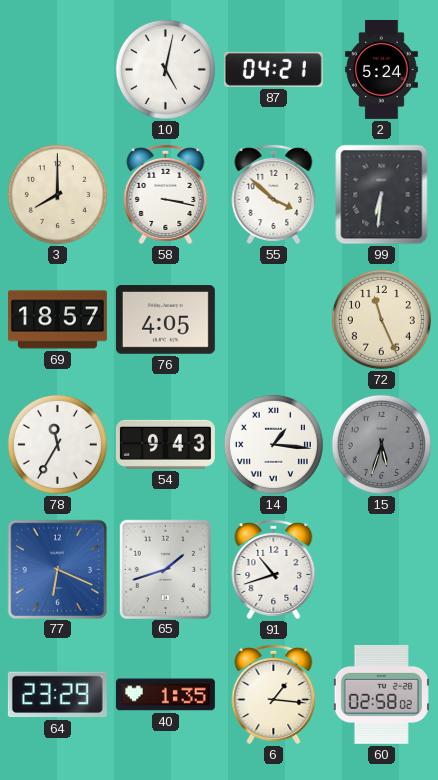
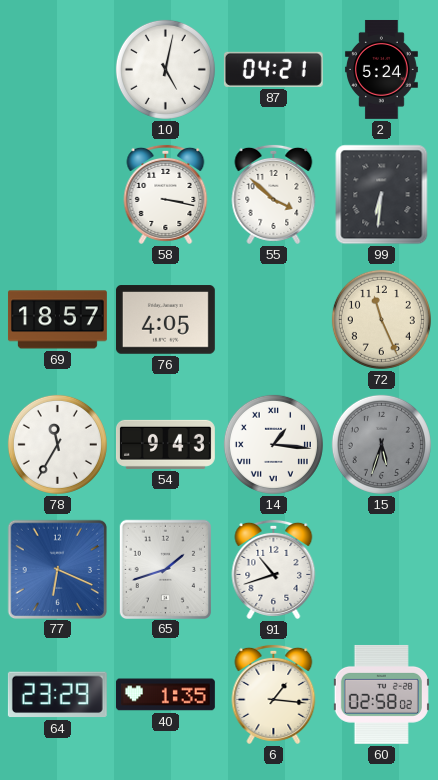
3: 8:00 -> none
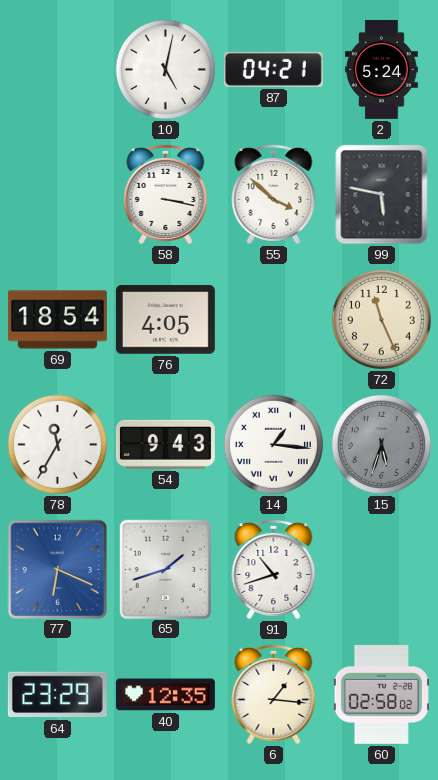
99: 6:31 -> 5:47
69: 18:57 -> 18:54
40: 1:35 -> 12:35
